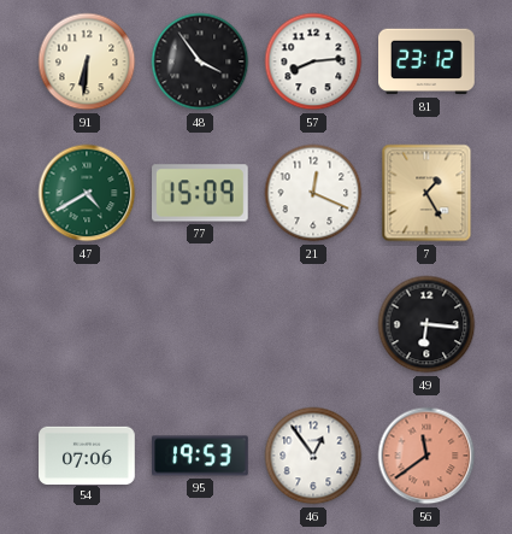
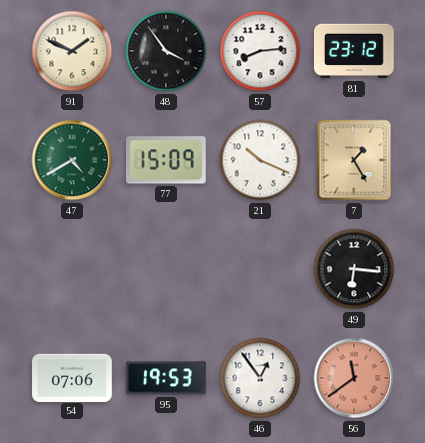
91: 6:31 -> 1:49
21: 12:19 -> 10:19
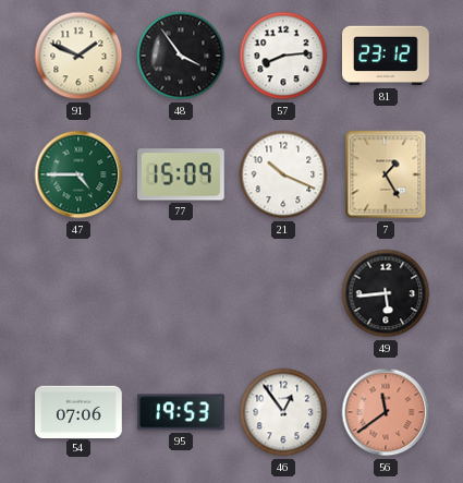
47: 4:40 -> 4:45
49: 6:16 -> 5:44
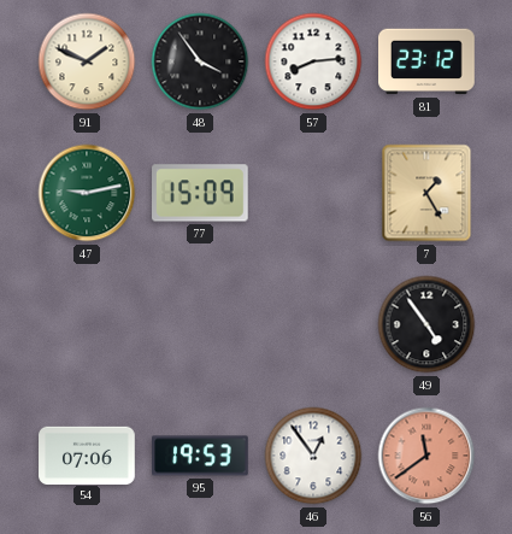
47: 4:45 -> 9:13
21: 10:19 -> none
49: 5:44 -> 4:54
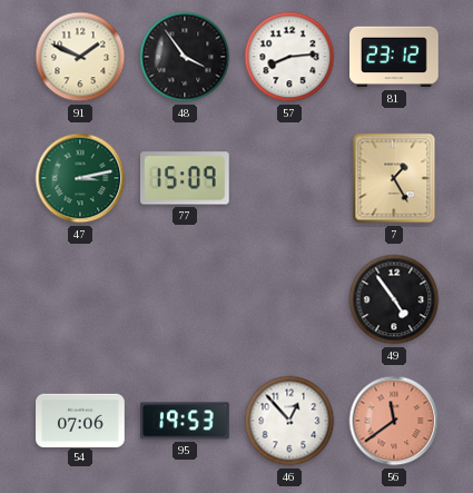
47: 9:13 -> 3:13
46: 12:54 -> 12:53
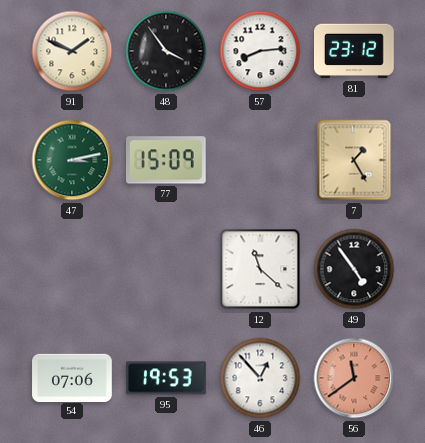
12: none -> 11:22
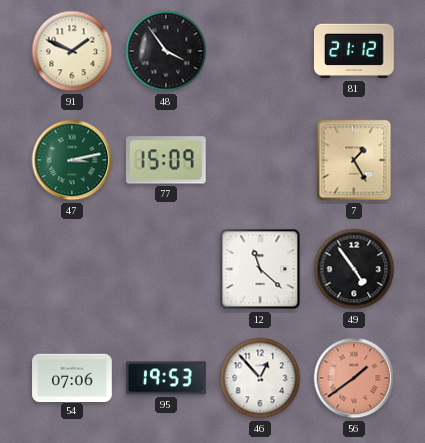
57: 8:14 -> none
81: 23:12 -> 21:12
56: 11:39 -> 1:39
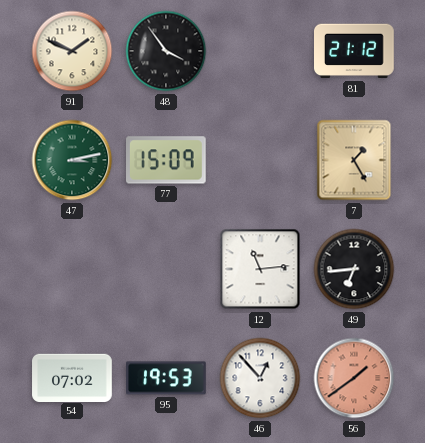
12: 11:22 -> 11:14
49: 4:54 -> 6:44
54: 07:06 -> 07:02
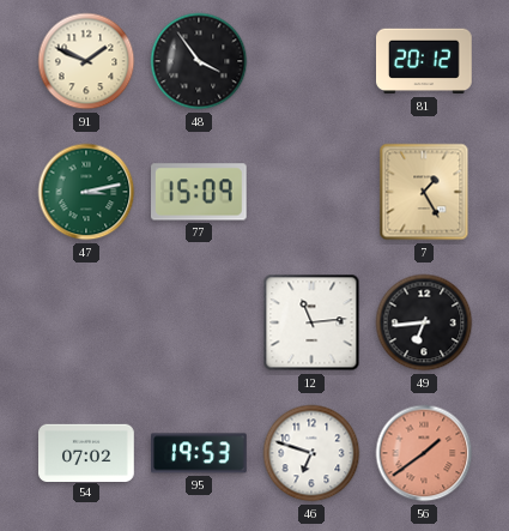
81: 21:12 -> 20:12
46: 12:53 -> 6:48
